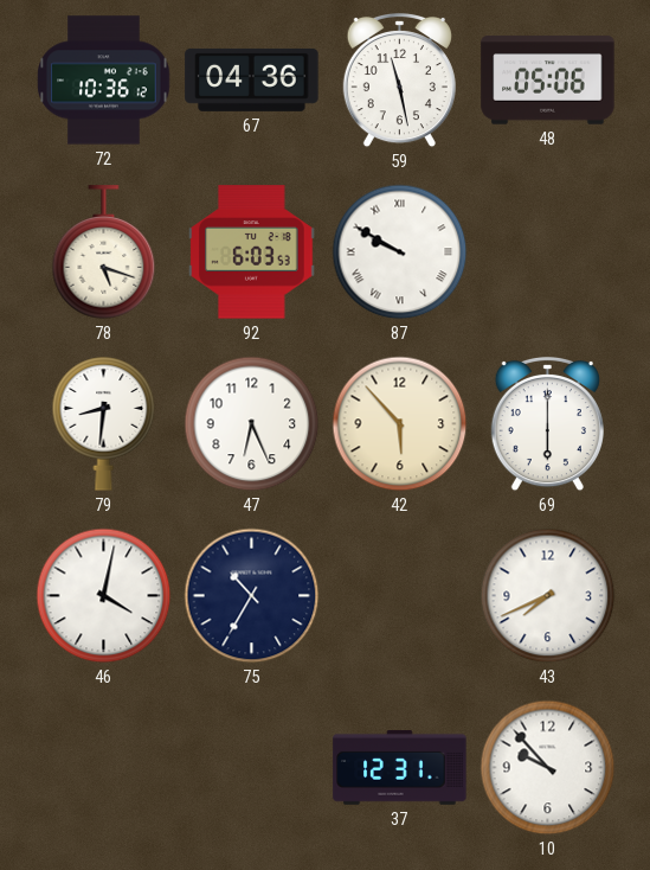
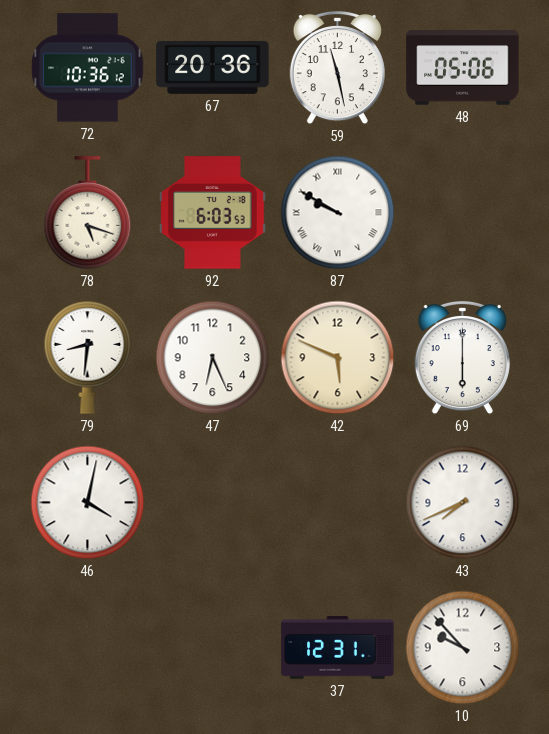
67: 04:36 -> 20:36
42: 5:53 -> 5:49
75: 10:35 -> none
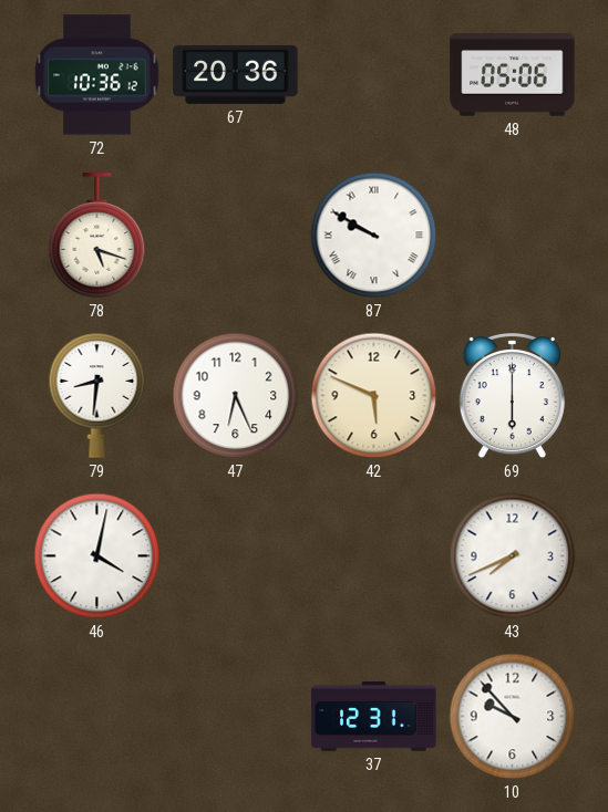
59: 11:28 -> none
92: 6:03 -> none
